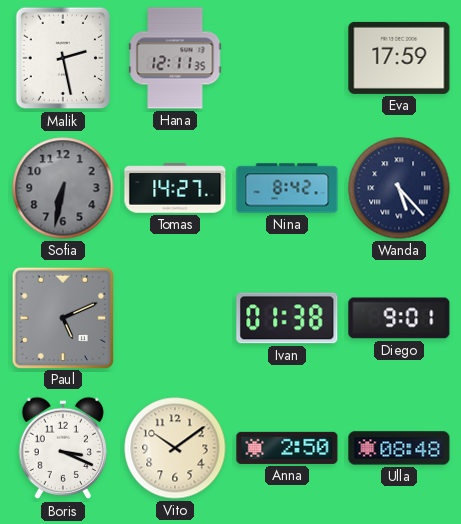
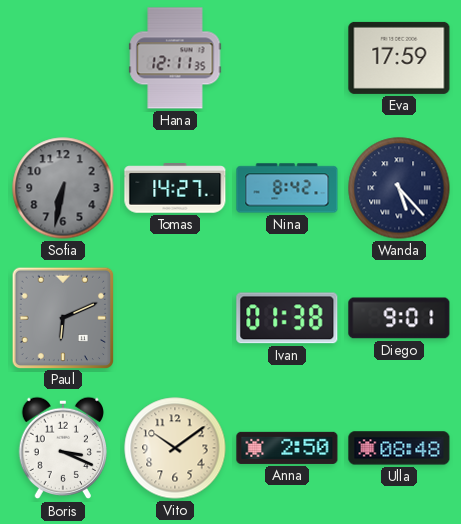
Malik: 2:28 -> none
Paul: 5:11 -> 6:11
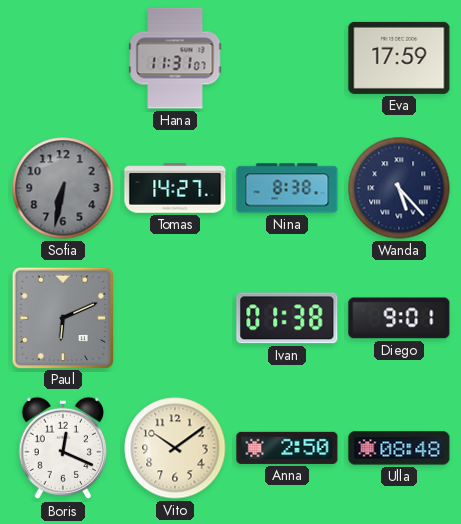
Hana: 12:11 -> 11:31
Nina: 8:42 -> 8:38
Boris: 3:19 -> 12:19
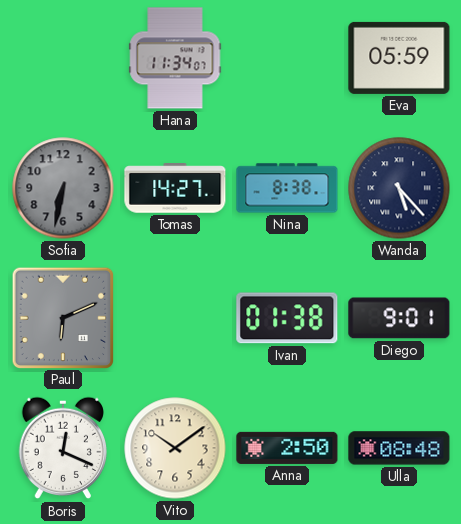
Hana: 11:31 -> 11:34
Eva: 17:59 -> 05:59
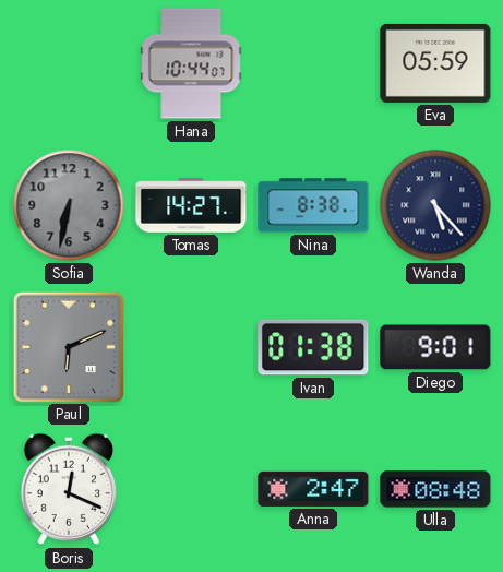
Hana: 11:34 -> 10:44
Vito: 10:09 -> none
Anna: 2:50 -> 2:47
